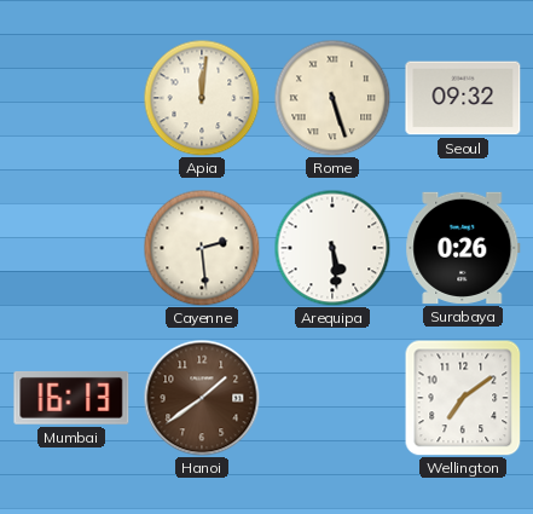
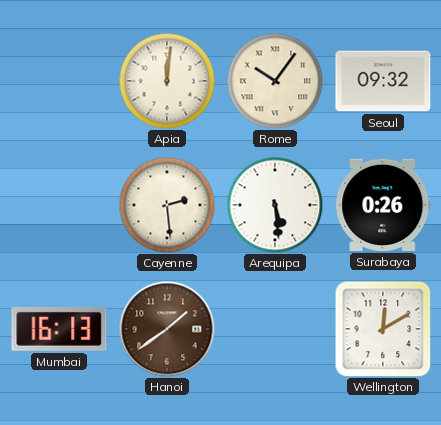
Rome: 5:27 -> 10:06
Wellington: 7:09 -> 12:10
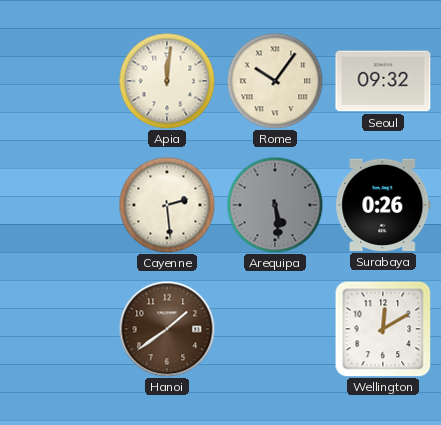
Arequipa dial: white -> grey
Mumbai: 16:13 -> none
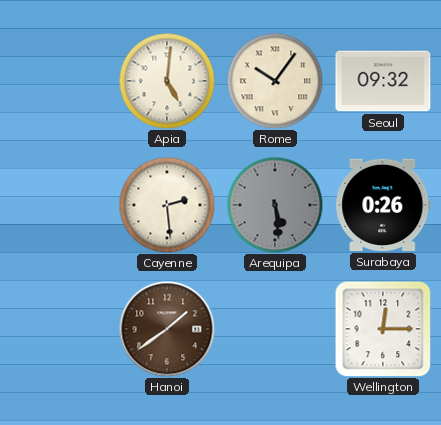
Apia: 12:01 -> 5:01
Wellington: 12:10 -> 12:15
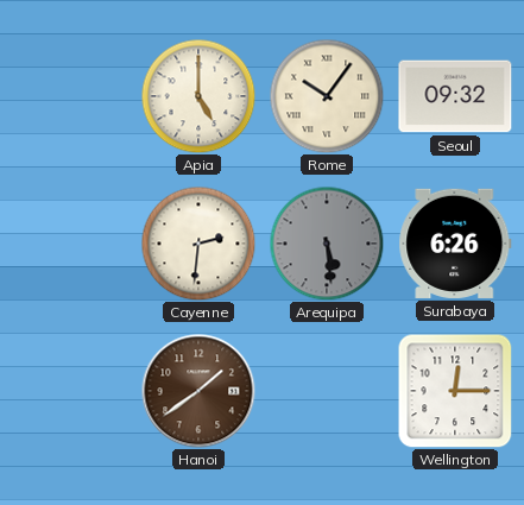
Apia: 5:01 -> 5:00
Cayenne: 2:29 -> 2:31
Surabaya: 0:26 -> 6:26
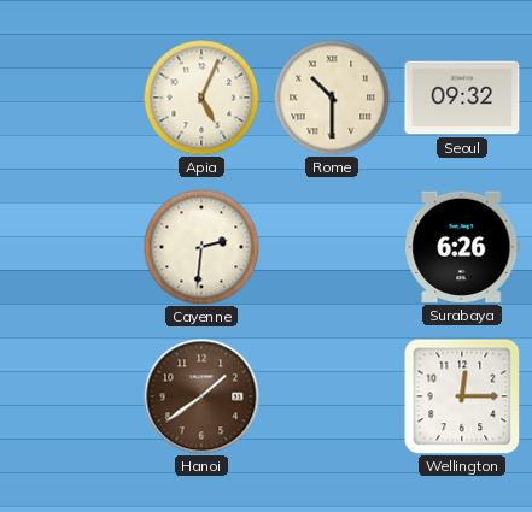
Apia: 5:00 -> 5:04
Rome: 10:06 -> 10:30
Arequipa: 5:29 -> none
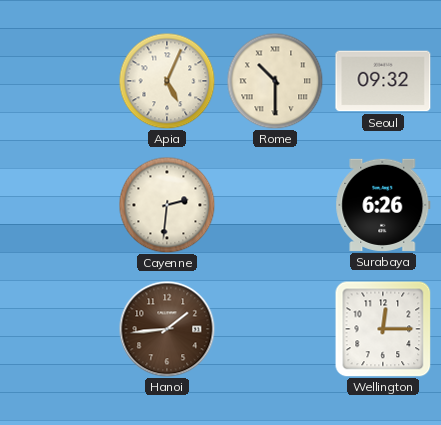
Hanoi: 1:39 -> 1:44
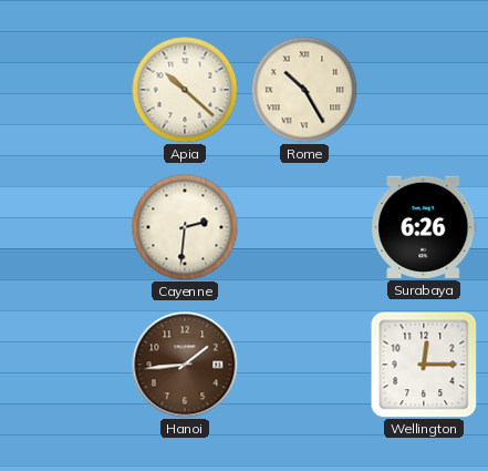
Apia: 5:04 -> 10:22
Rome: 10:30 -> 10:25
Seoul: 09:32 -> none
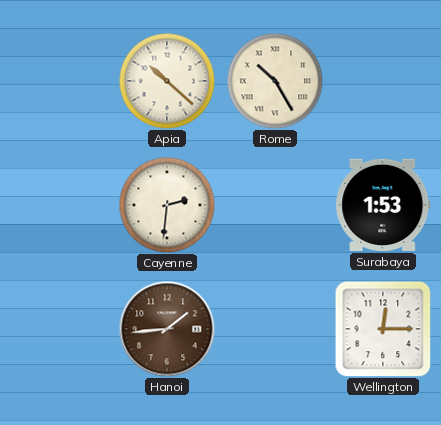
Surabaya: 6:26 -> 1:53
